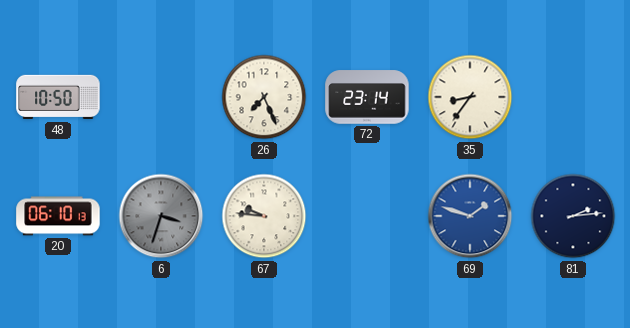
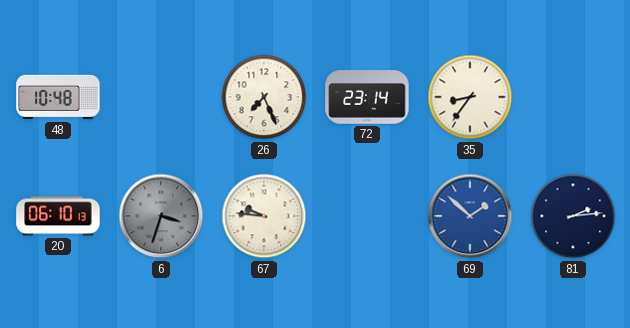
48: 10:50 -> 10:48
69: 1:48 -> 1:52
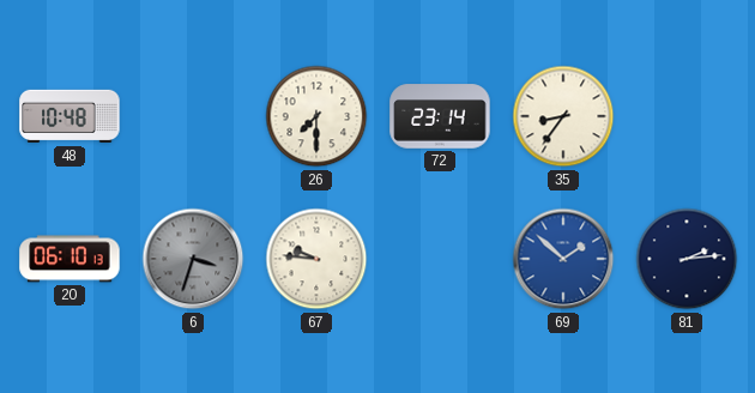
26: 7:26 -> 7:30
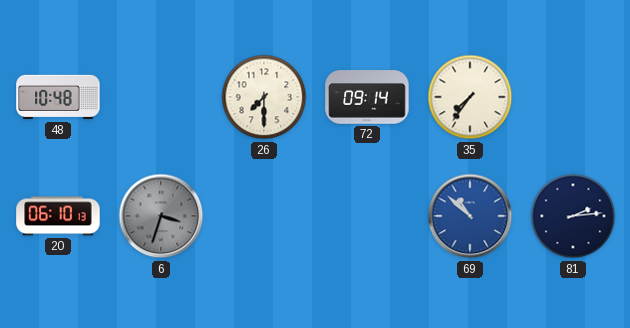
72: 23:14 -> 09:14
35: 8:36 -> 7:36
67: 9:46 -> none
69: 1:52 -> 10:52
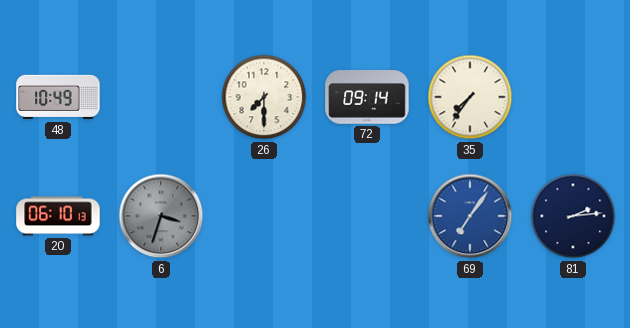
48: 10:48 -> 10:49
69: 10:52 -> 7:06
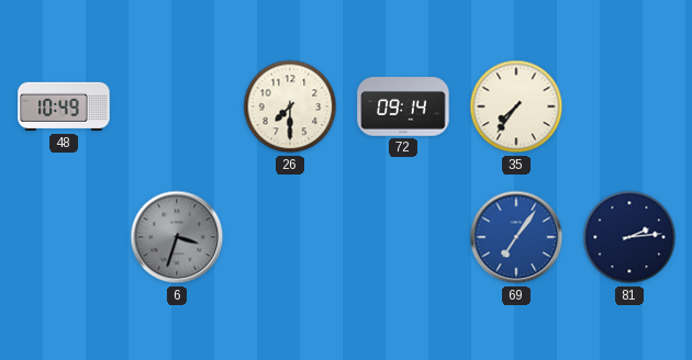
20: 06:10 -> none
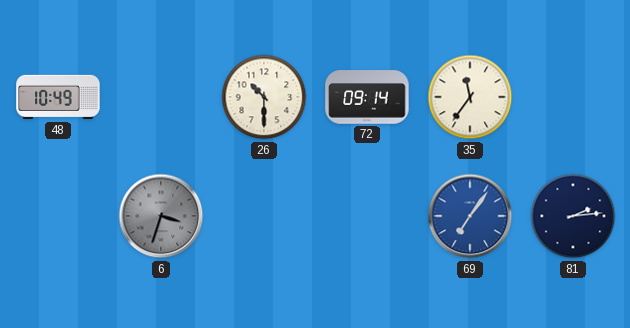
26: 7:30 -> 10:30
35: 7:36 -> 11:36
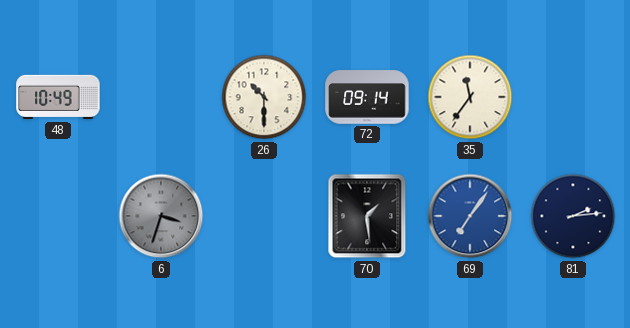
70: none -> 1:29
